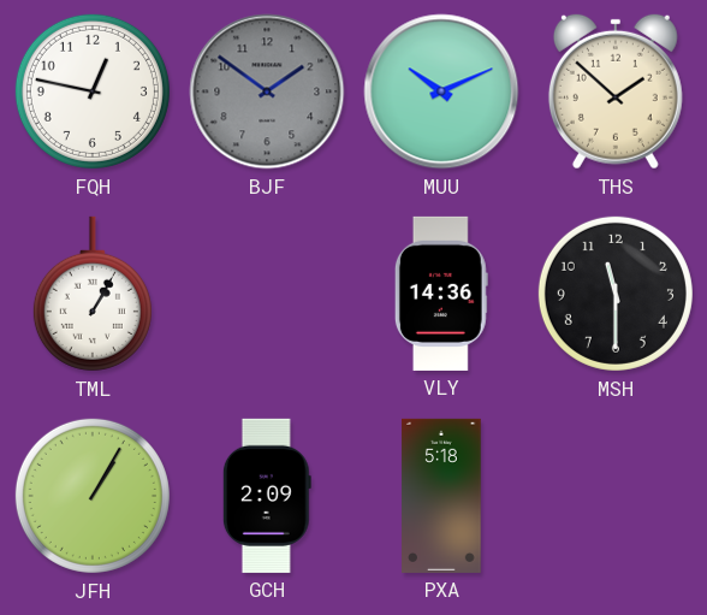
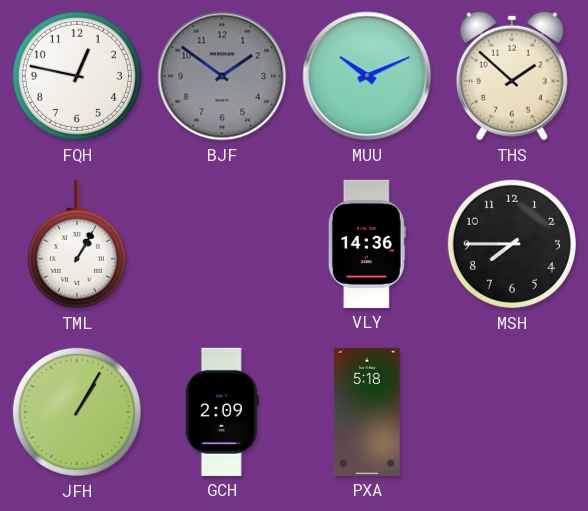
MSH: 11:30 -> 7:45
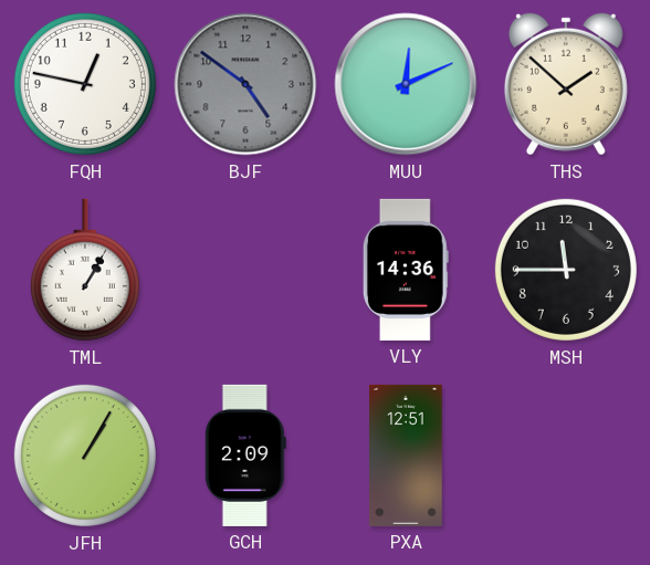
BJF: 1:51 -> 4:51
MUU: 10:11 -> 12:11
MSH: 7:45 -> 11:45
PXA: 5:18 -> 12:51
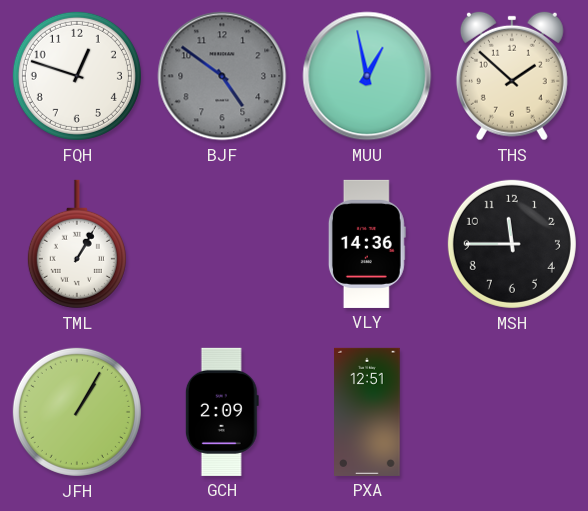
FQH: 12:47 -> 12:48
MUU: 12:11 -> 12:58
